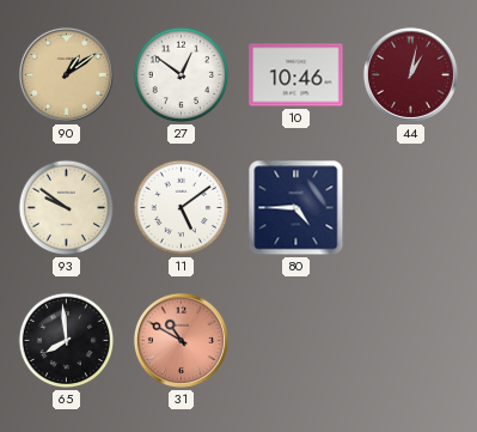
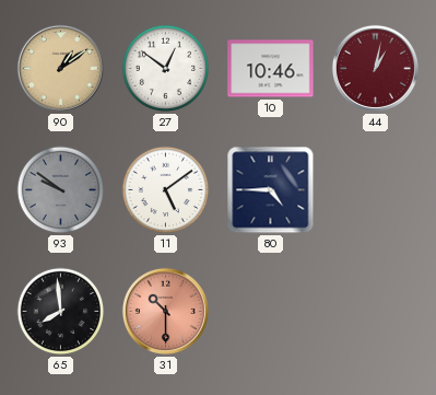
93 dial: cream -> grey
31: 10:50 -> 10:30
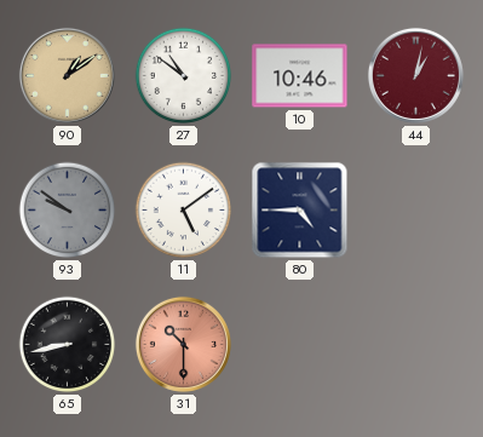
27: 12:51 -> 10:51
65: 7:59 -> 8:43
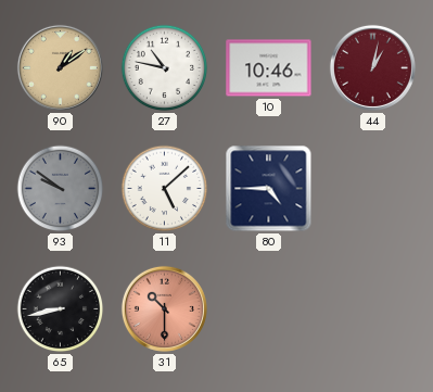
27: 10:51 -> 10:47
11: 5:09 -> 5:08
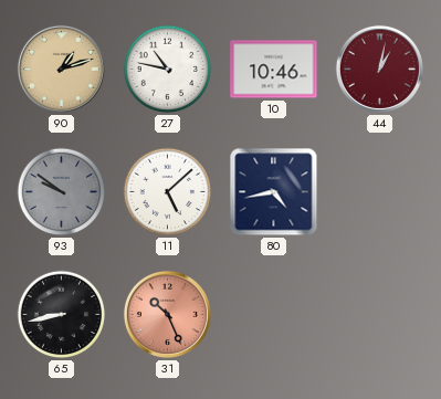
90: 1:09 -> 1:12
80: 4:45 -> 4:43
31: 10:30 -> 10:26
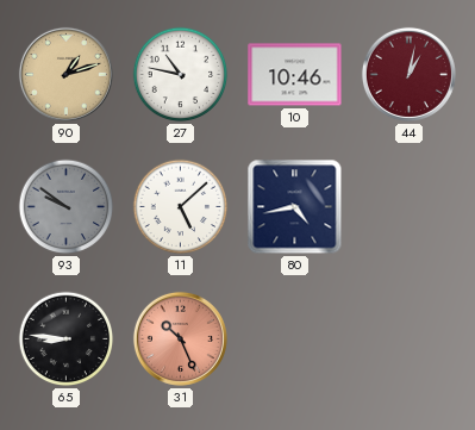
65: 8:43 -> 8:46
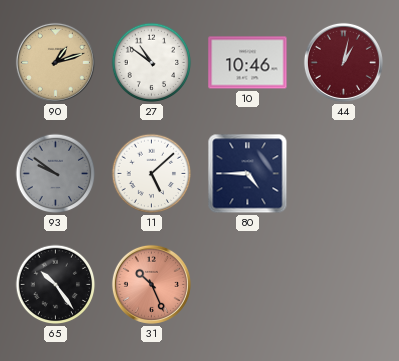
27: 10:47 -> 10:51
80: 4:43 -> 4:45
65: 8:46 -> 10:24
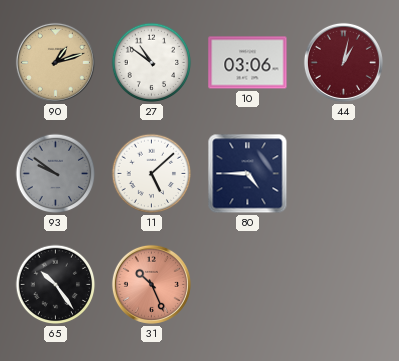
10: 10:46 -> 03:06
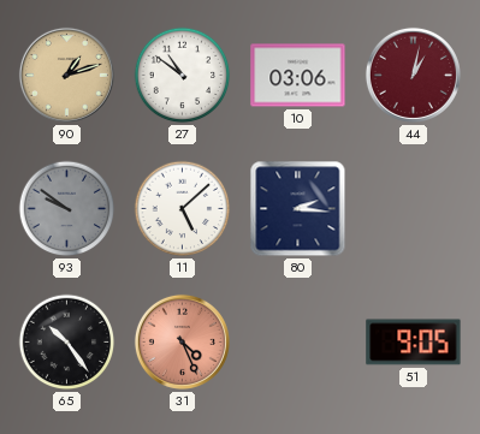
80: 4:45 -> 2:16
31: 10:26 -> 4:26
51: none -> 9:05
